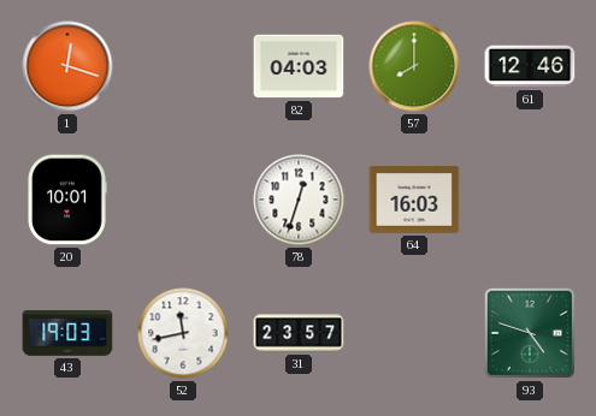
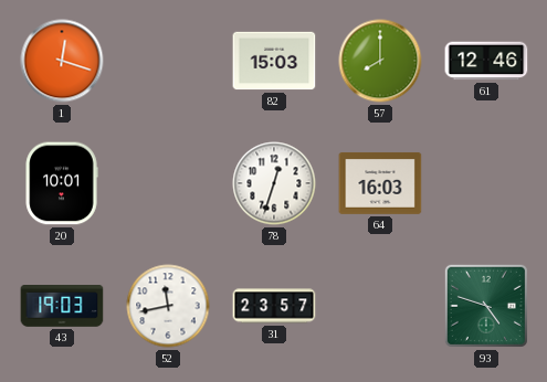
82: 04:03 -> 15:03
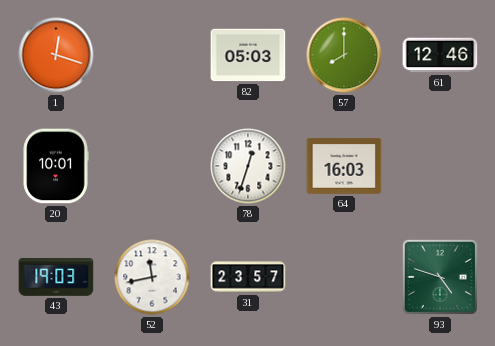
82: 15:03 -> 05:03
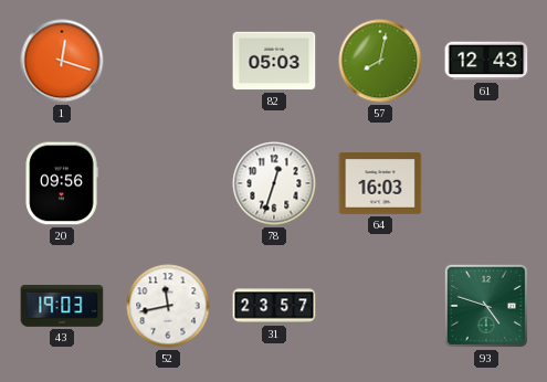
57: 8:00 -> 8:02
61: 12:46 -> 12:43
20: 10:01 -> 09:56
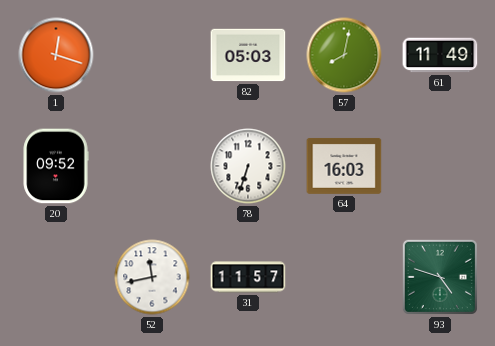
61: 12:43 -> 11:49
20: 09:56 -> 09:52
78: 12:33 -> 6:33
43: 19:03 -> none
31: 23:57 -> 11:57
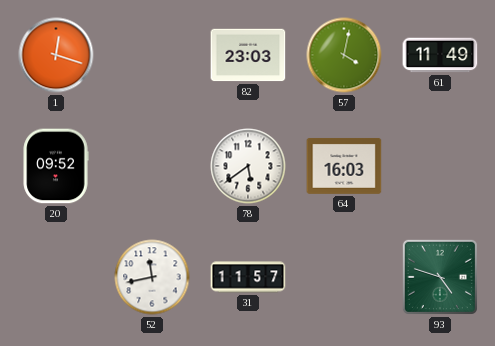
82: 05:03 -> 23:03
57: 8:02 -> 4:02
78: 6:33 -> 5:39
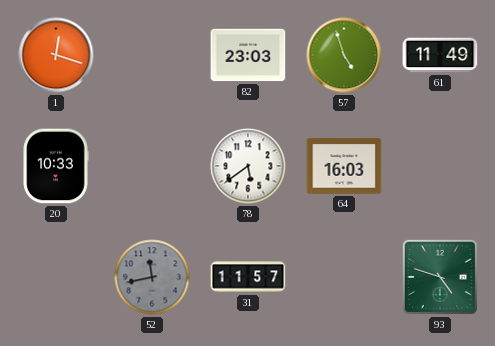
57: 4:02 -> 4:57
20: 09:52 -> 10:33
52 dial: white -> grey
